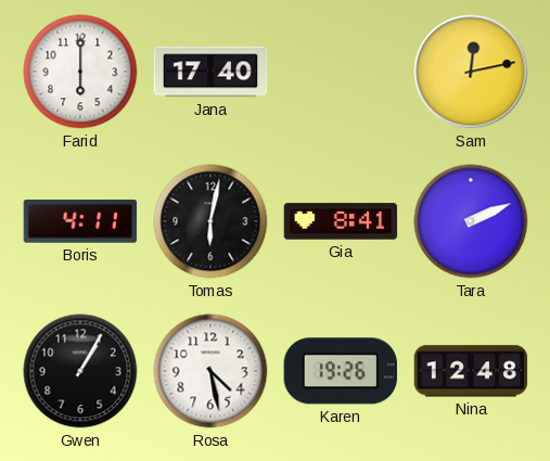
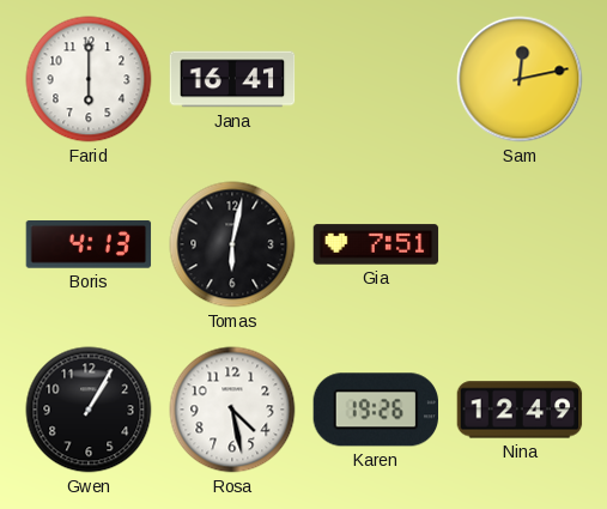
Jana: 17:40 -> 16:41
Boris: 4:11 -> 4:13
Gia: 8:41 -> 7:51
Tara: 2:11 -> none
Nina: 12:48 -> 12:49
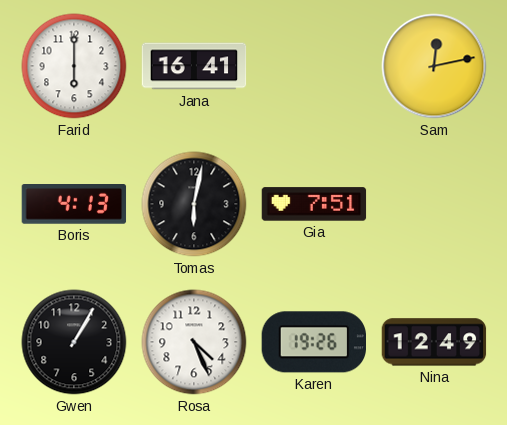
Rosa: 4:28 -> 4:26
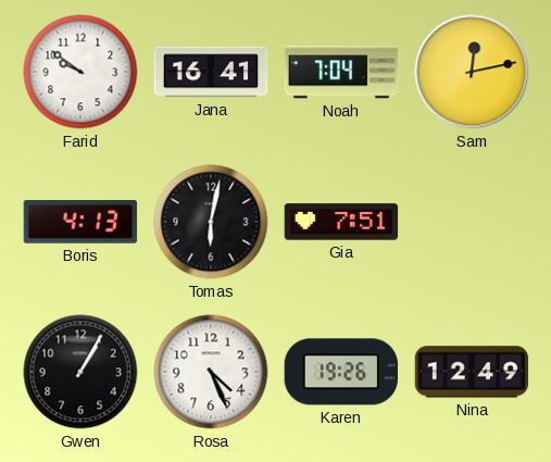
Farid: 6:00 -> 9:51
Noah: none -> 7:04
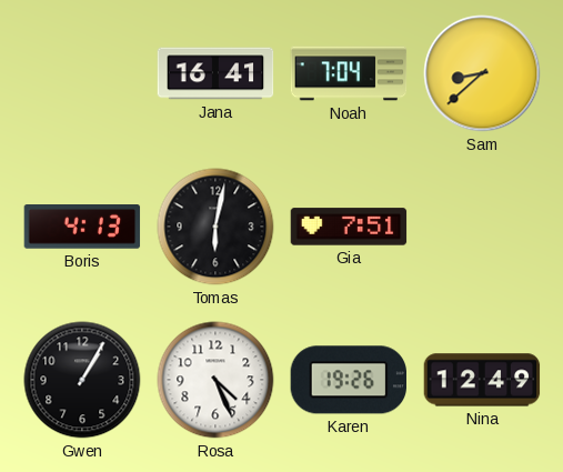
Farid: 9:51 -> none
Sam: 12:13 -> 8:38
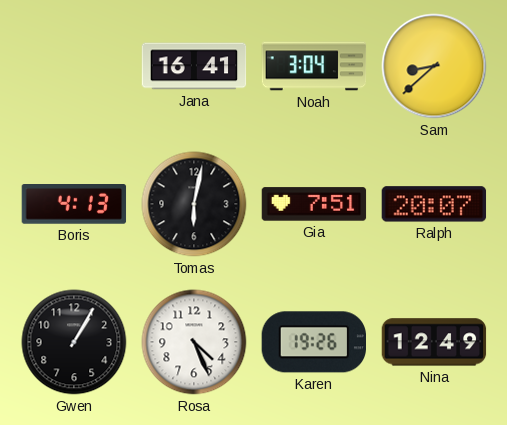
Noah: 7:04 -> 3:04
Ralph: none -> 20:07
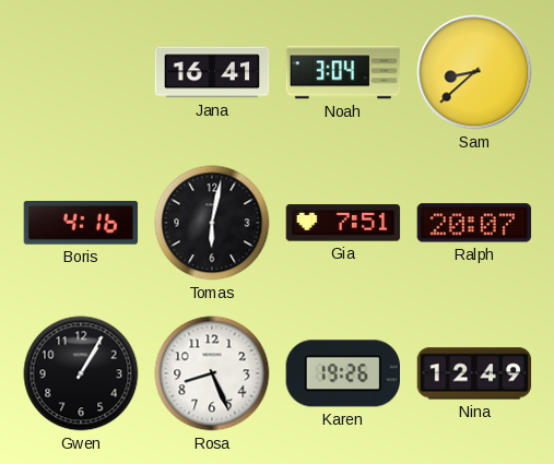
Boris: 4:13 -> 4:16
Rosa: 4:26 -> 8:26
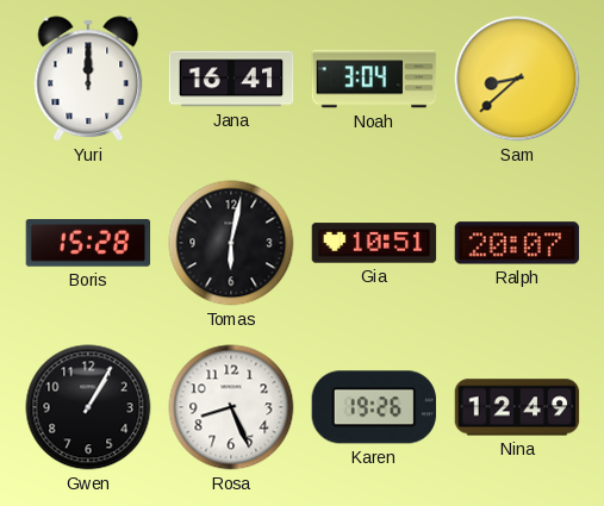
Yuri: none -> 12:00
Boris: 4:16 -> 15:28
Gia: 7:51 -> 10:51
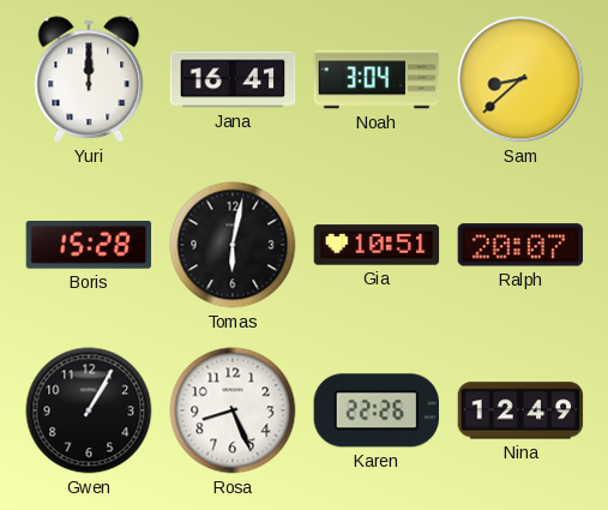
Karen: 19:26 -> 22:26
